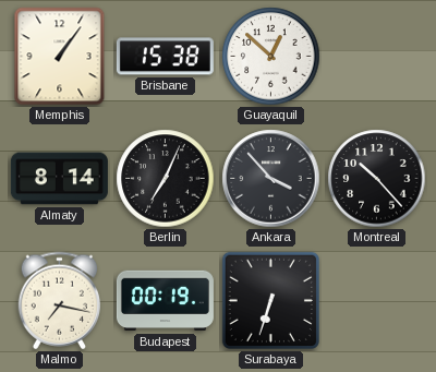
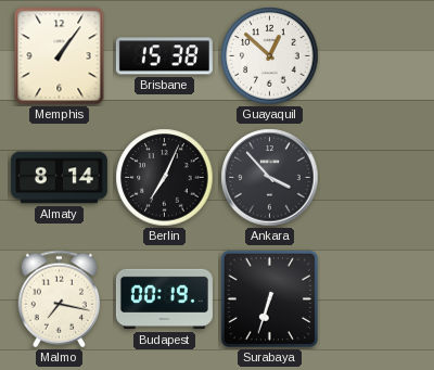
Montreal: 10:23 -> none
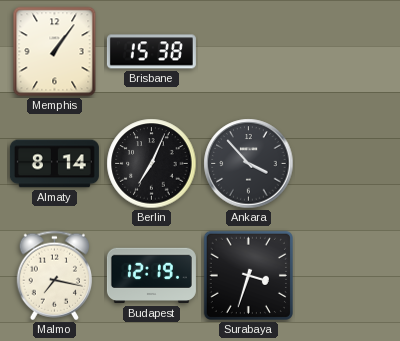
Guayaquil: 12:52 -> none
Budapest: 00:19 -> 12:19
Surabaya: 6:33 -> 3:33
